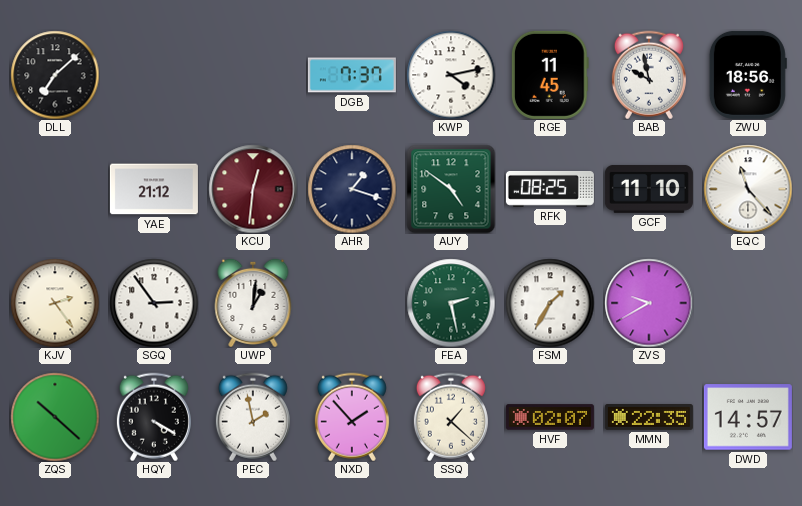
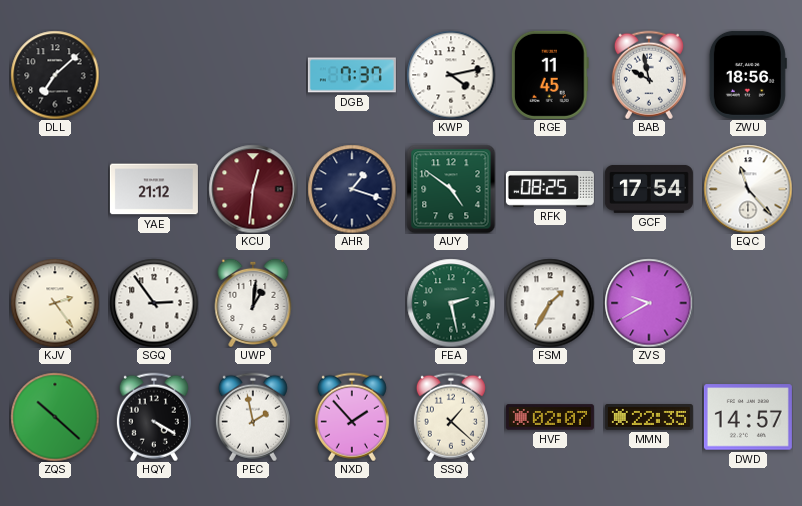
GCF: 11:10 -> 17:54
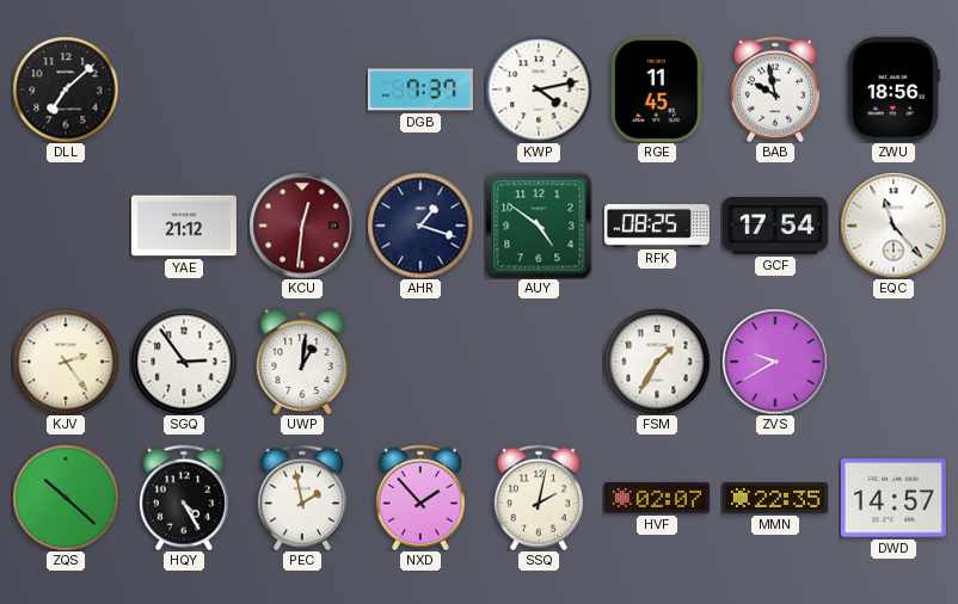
FEA: 2:28 -> none
HQY: 4:20 -> 4:25
SSQ: 1:22 -> 2:02
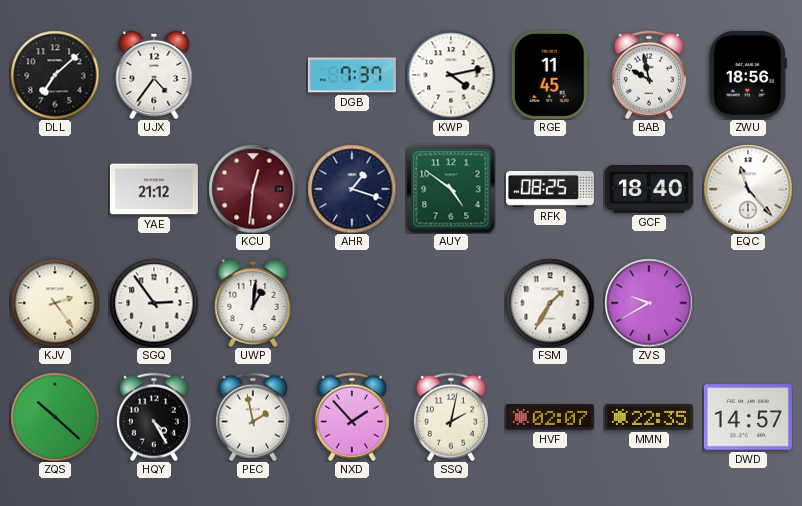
UJX: none -> 4:36
GCF: 17:54 -> 18:40
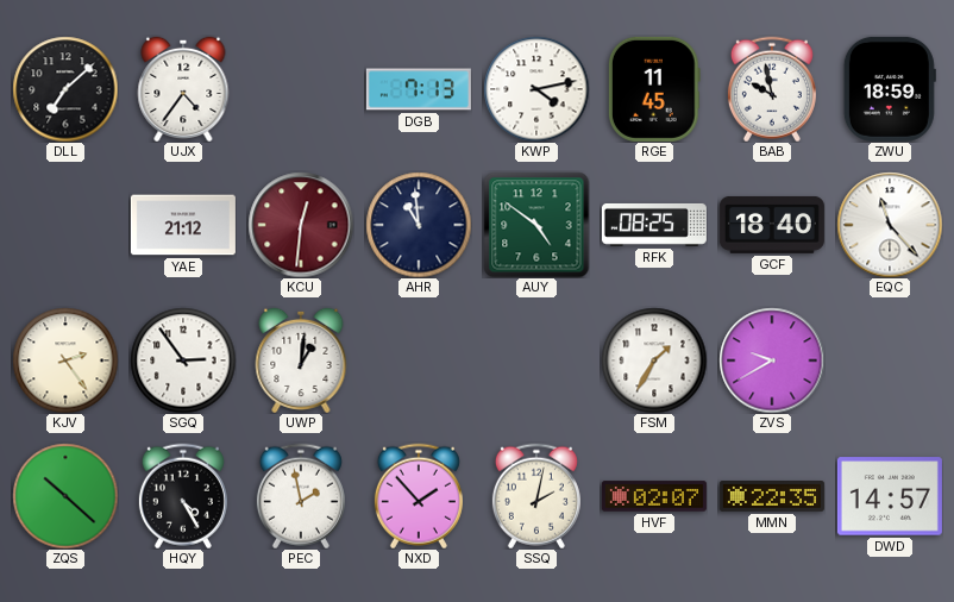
DGB: 7:37 -> 7:13
ZWU: 18:56 -> 18:59
AHR: 1:18 -> 10:59
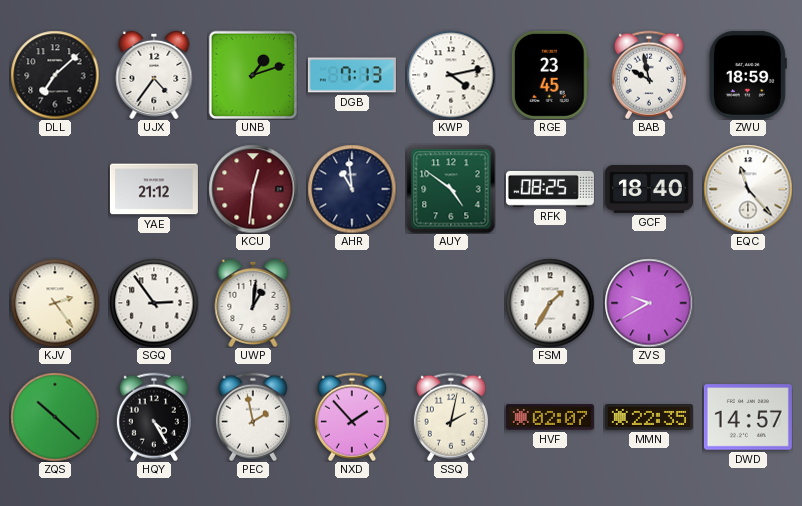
UNB: none -> 1:12
RGE: 11:45 -> 23:45
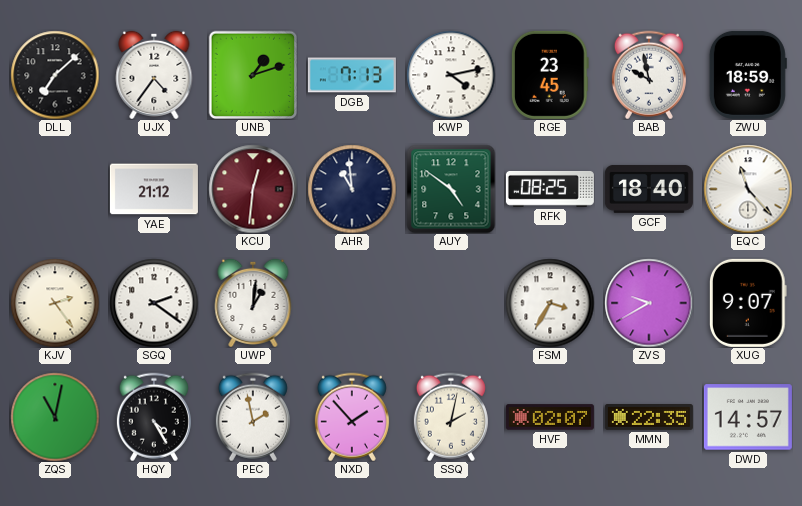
SGQ: 2:54 -> 2:21
FSM: 1:35 -> 3:35
XUG: none -> 9:07
ZQS: 10:22 -> 11:02
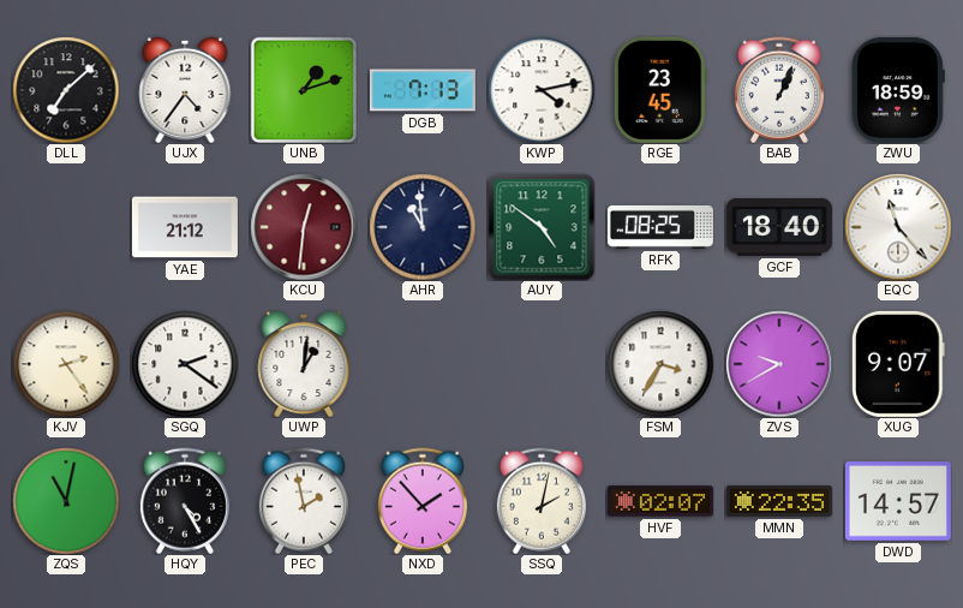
BAB: 9:58 -> 1:04
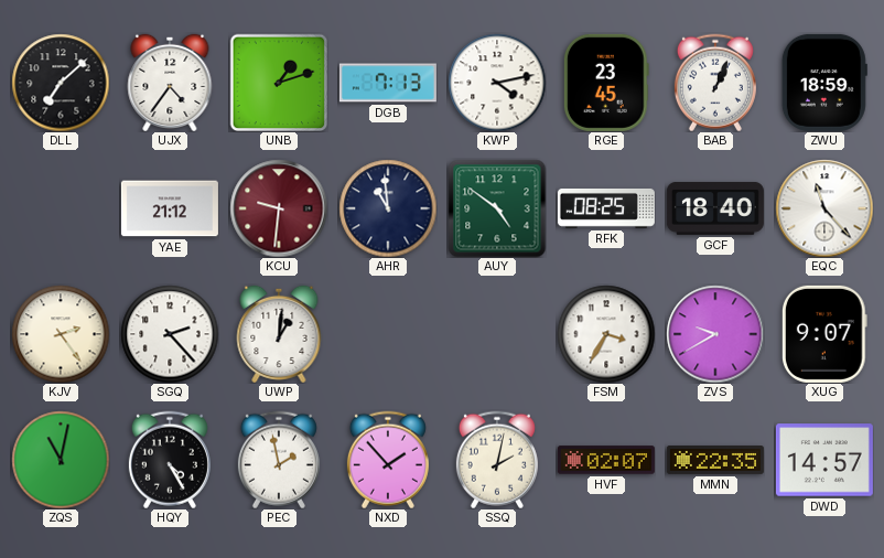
KCU: 12:31 -> 9:31
SGQ: 2:21 -> 2:23
